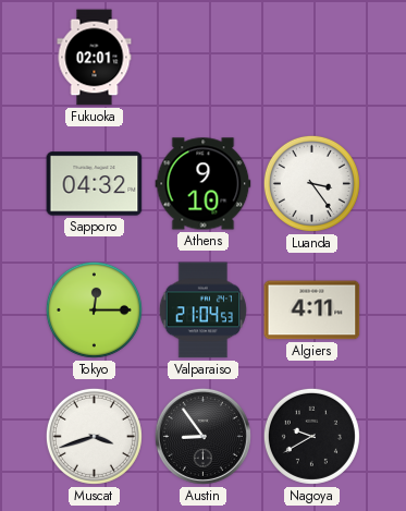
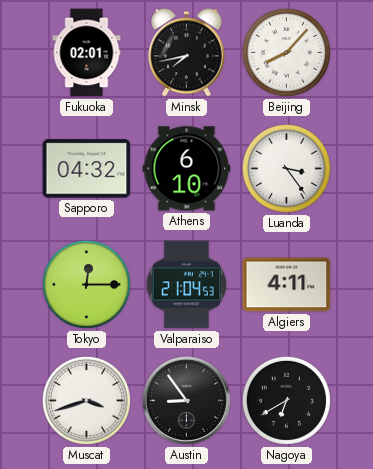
Minsk: none -> 7:43
Beijing: none -> 8:07
Athens: 9:10 -> 6:10
Nagoya: 9:40 -> 6:40
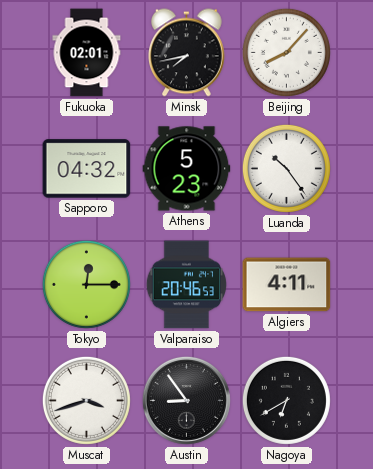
Athens: 6:10 -> 5:23
Luanda: 3:24 -> 10:24
Valparaiso: 21:04 -> 20:46
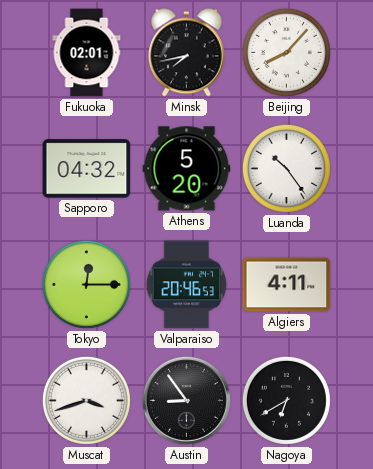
Athens: 5:23 -> 5:20
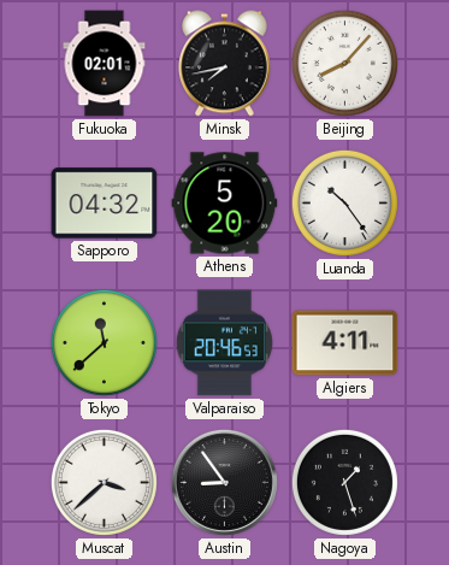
Tokyo: 12:15 -> 11:38
Muscat: 3:42 -> 3:38
Nagoya: 6:40 -> 1:27
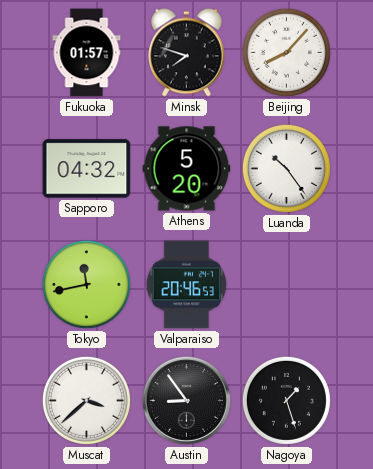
Fukuoka: 02:01 -> 01:57
Minsk: 7:43 -> 7:48
Tokyo: 11:38 -> 11:43
Algiers: 4:11 -> none
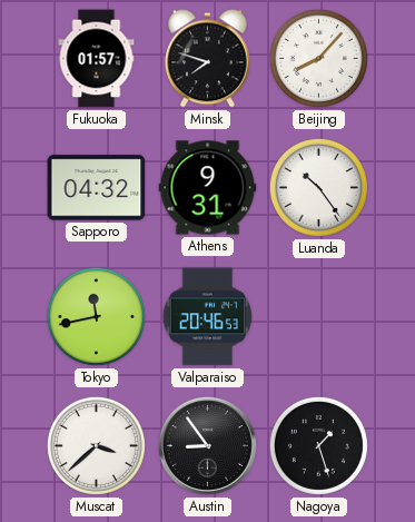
Athens: 5:20 -> 9:31
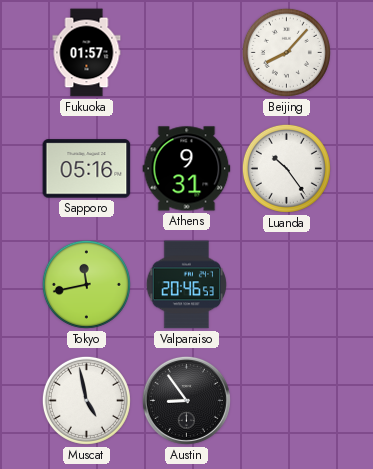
Minsk: 7:48 -> none
Sapporo: 04:32 -> 05:16
Muscat: 3:38 -> 4:58
Nagoya: 1:27 -> none
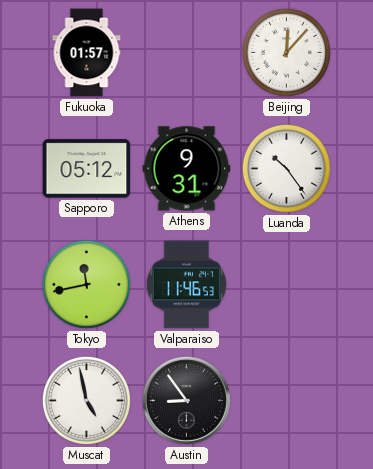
Beijing: 8:07 -> 12:07
Sapporo: 05:16 -> 05:12
Valparaiso: 20:46 -> 11:46
